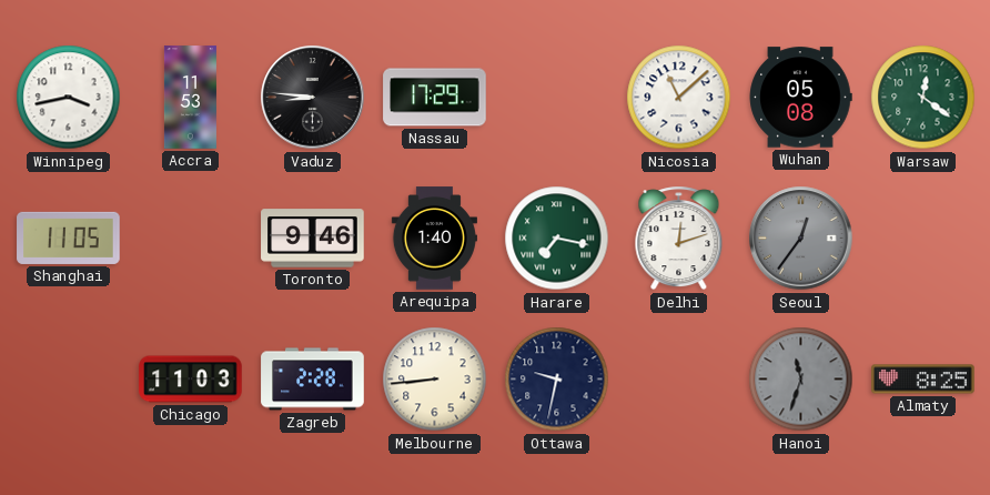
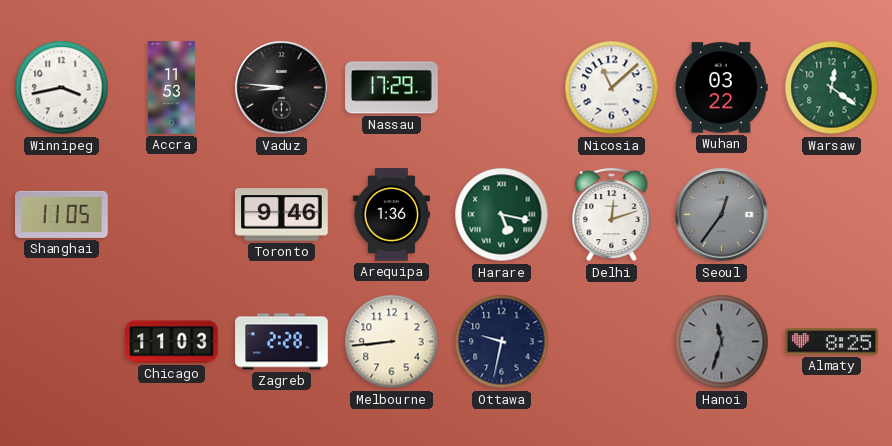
Wuhan: 05:08 -> 03:22
Arequipa: 1:40 -> 1:36
Harare: 7:17 -> 5:17
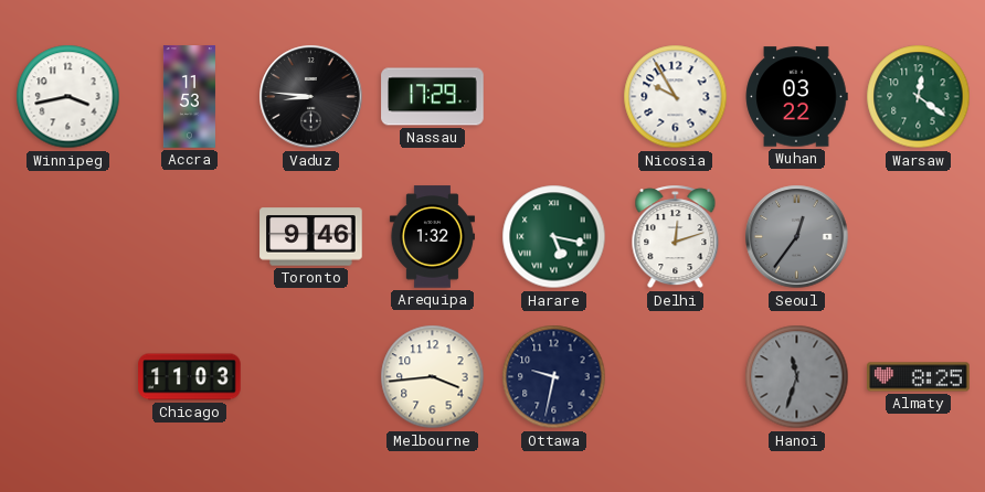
Nicosia: 11:08 -> 9:55
Shanghai: 11:05 -> none
Arequipa: 1:36 -> 1:32
Zagreb: 2:28 -> none
Melbourne: 8:44 -> 3:44
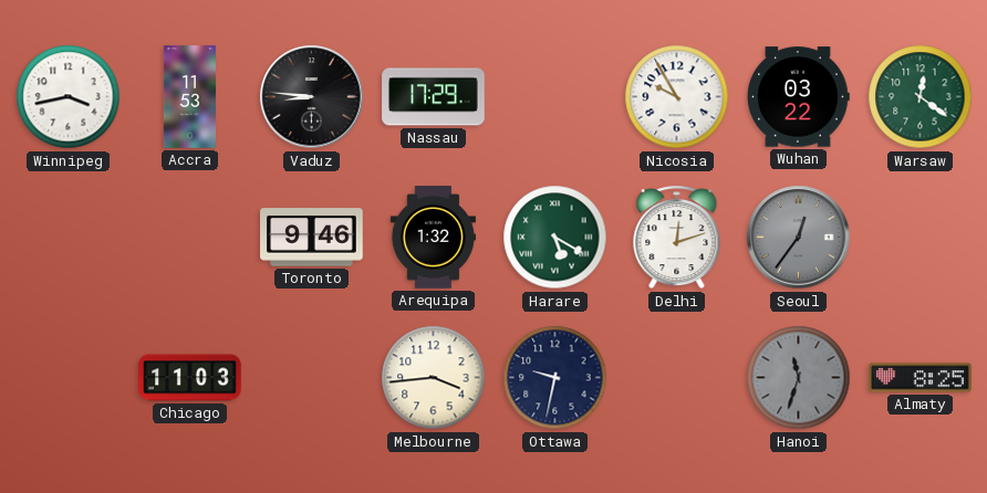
Harare: 5:17 -> 5:20
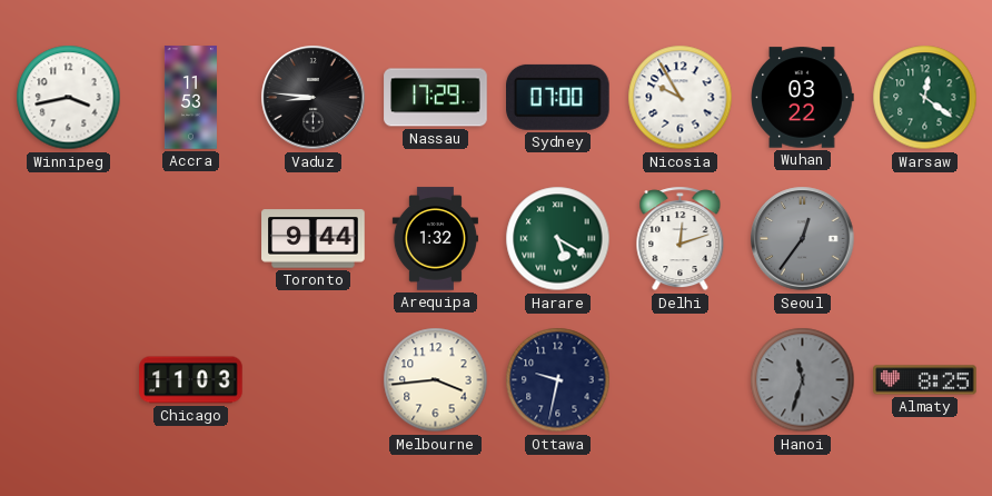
Sydney: none -> 07:00
Toronto: 9:46 -> 9:44
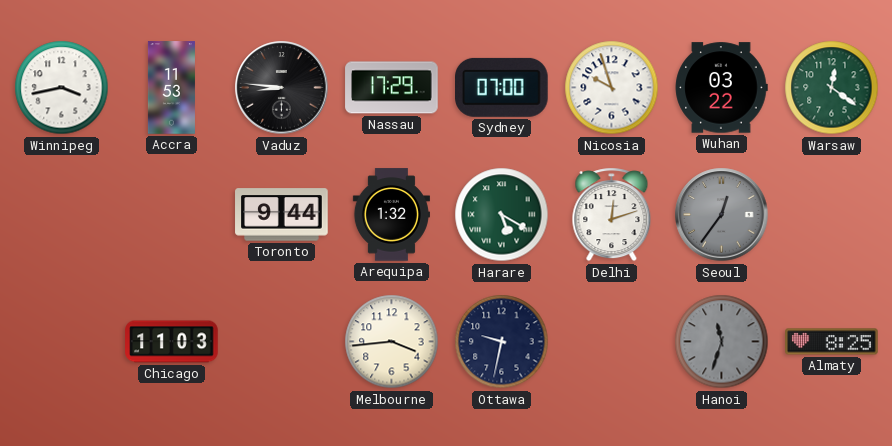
Nicosia: 9:55 -> 9:57
